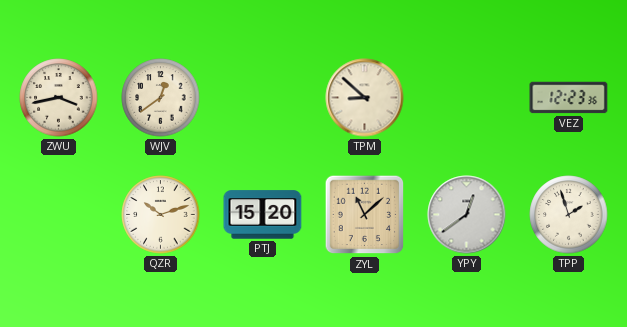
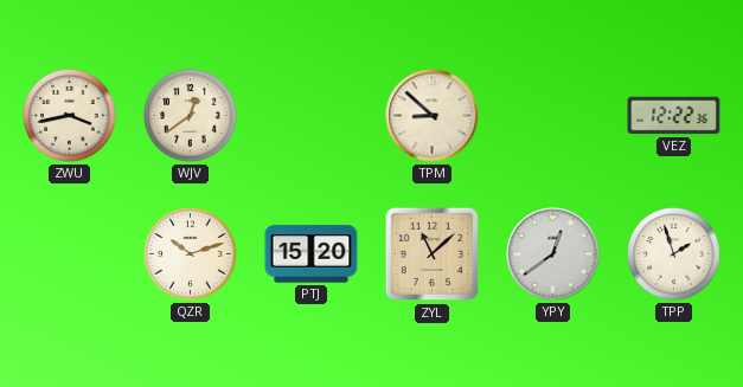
VEZ: 12:23 -> 12:22
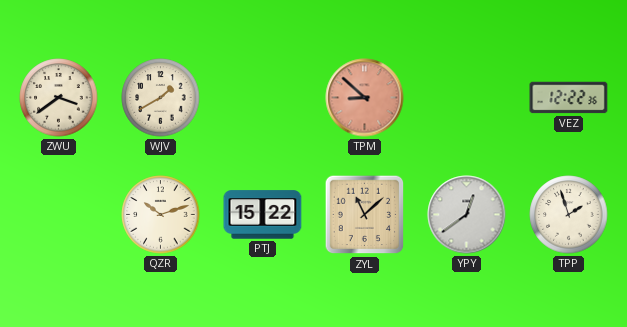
ZWU: 3:43 -> 3:39
WJV: 12:39 -> 1:40
TPM dial: cream -> salmon
PTJ: 15:20 -> 15:22
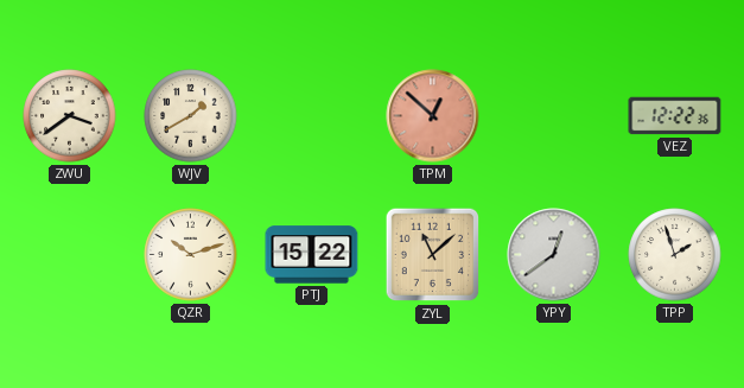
TPM: 8:52 -> 12:52
